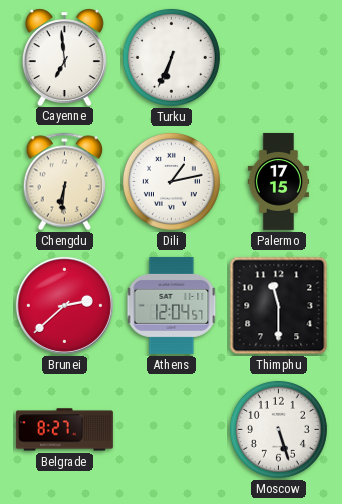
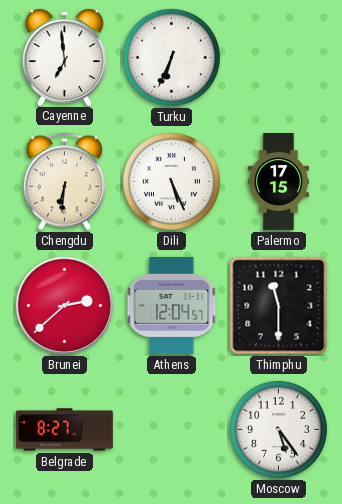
Dili: 1:13 -> 5:26
Moscow: 5:27 -> 5:24
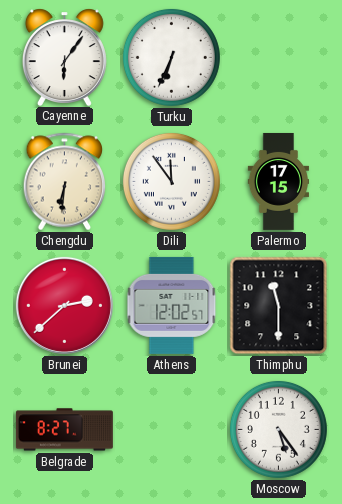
Cayenne: 6:59 -> 6:06
Dili: 5:26 -> 11:54
Athens: 12:04 -> 12:02
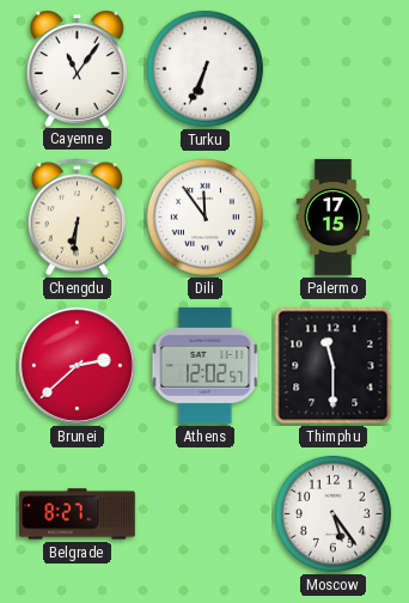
Cayenne: 6:06 -> 11:06
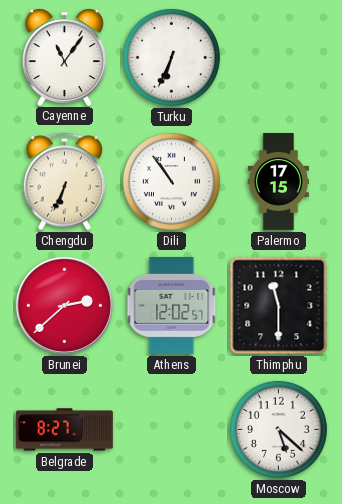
Chengdu: 6:31 -> 6:34
Dili: 11:54 -> 10:54
Moscow: 5:24 -> 5:22
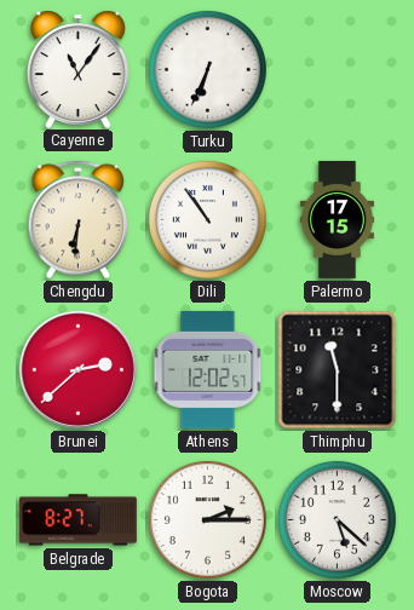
Chengdu: 6:34 -> 6:31
Bogota: none -> 2:15
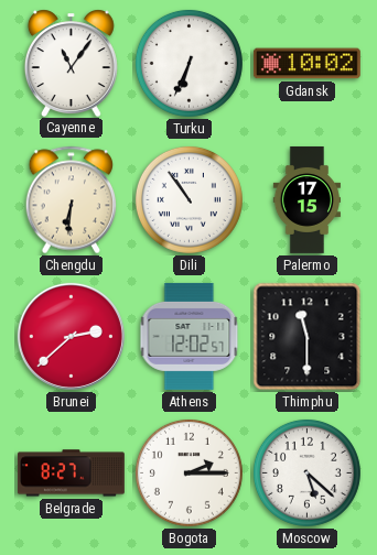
Gdansk: none -> 10:02
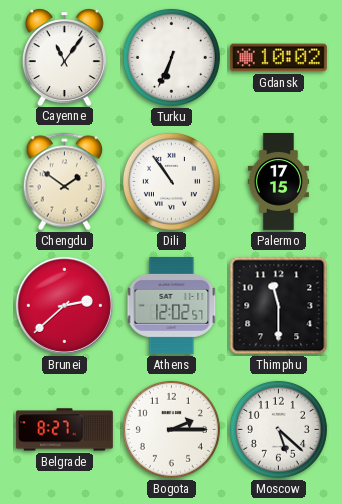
Chengdu: 6:31 -> 1:51
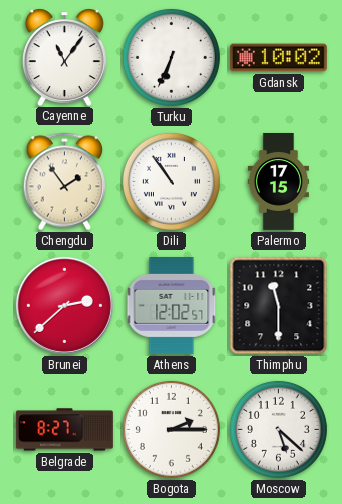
Chengdu: 1:51 -> 1:54
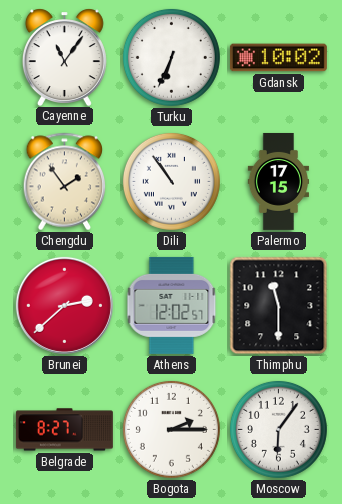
Moscow: 5:22 -> 6:06
